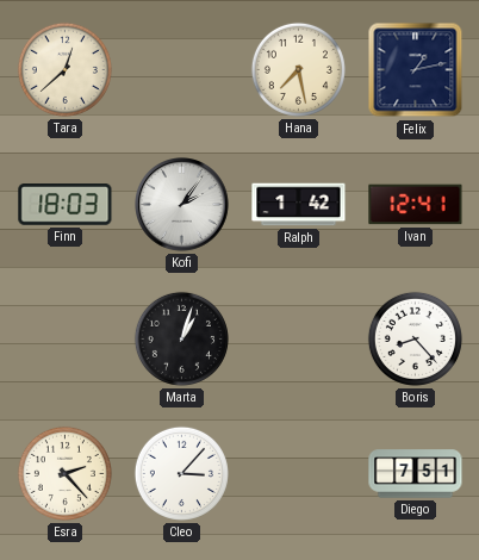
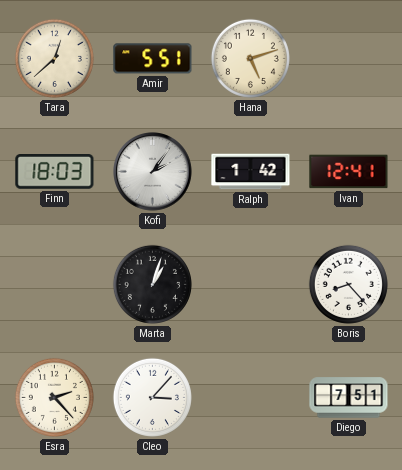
Amir: none -> 5:51
Hana: 7:28 -> 5:12
Felix: 1:13 -> none
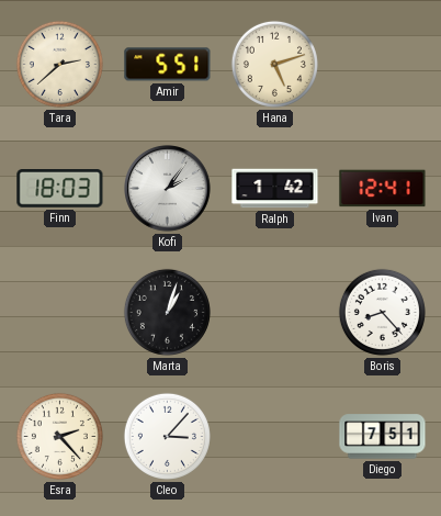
Tara: 12:38 -> 2:38
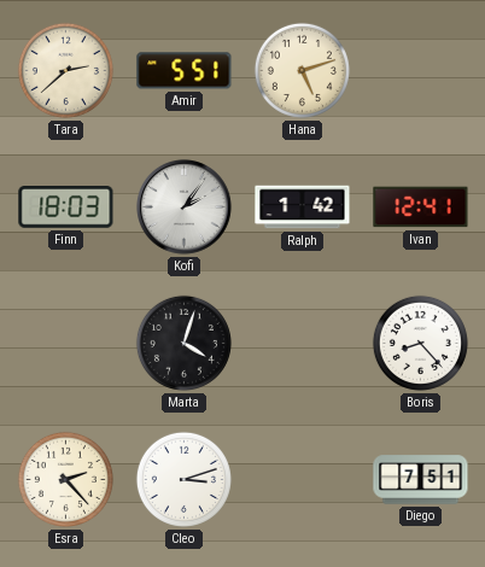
Marta: 1:03 -> 4:03
Cleo: 3:07 -> 3:12
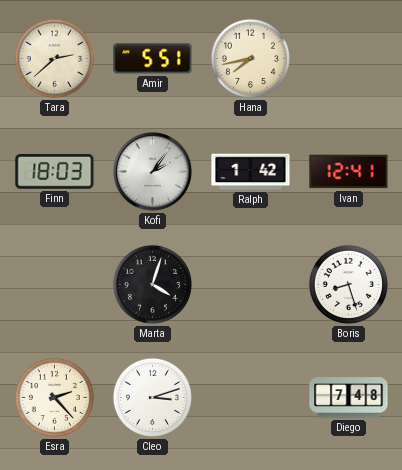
Hana: 5:12 -> 7:43
Boris: 8:23 -> 8:27
Diego: 7:51 -> 7:48
